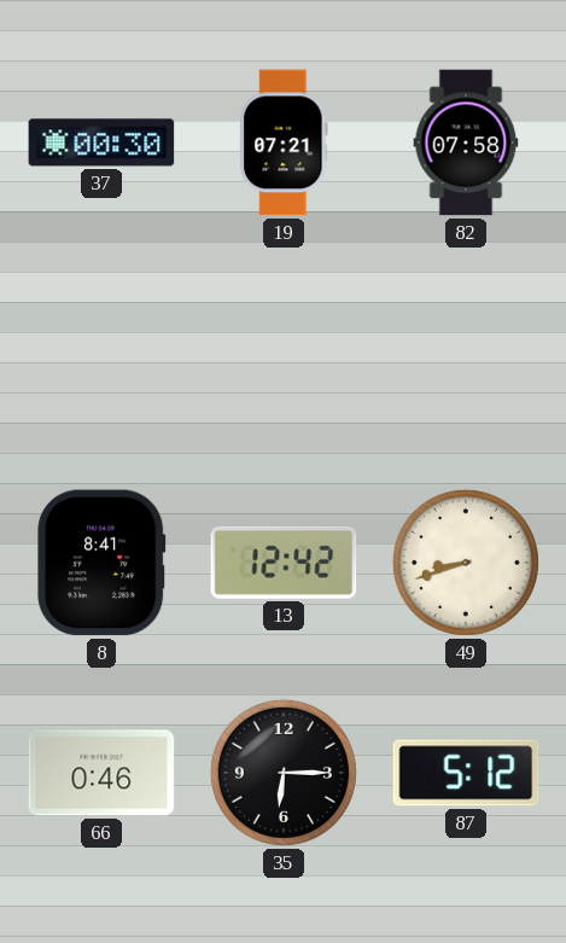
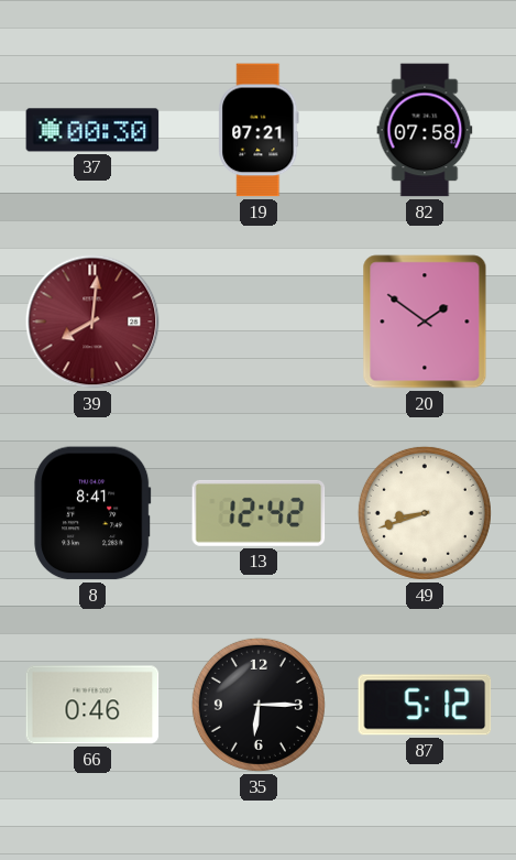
39: none -> 8:01
20: none -> 1:51
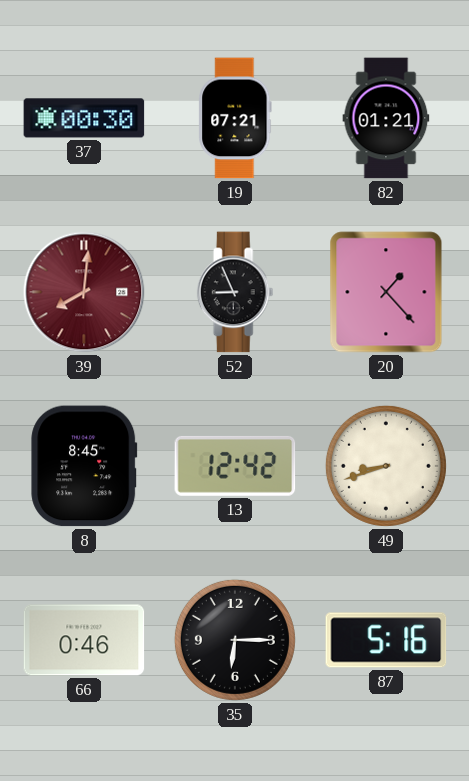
82: 07:58 -> 01:21
52: none -> 8:56
20: 1:51 -> 1:23
8: 8:41 -> 8:45
87: 5:12 -> 5:16
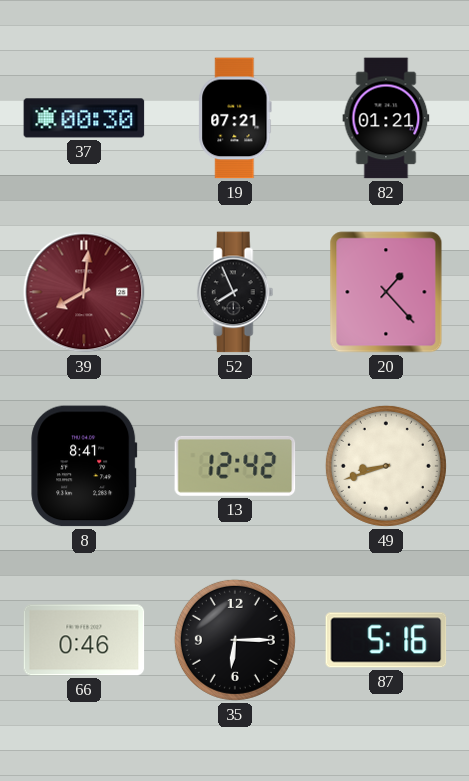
52: 8:56 -> 7:56
8: 8:45 -> 8:41
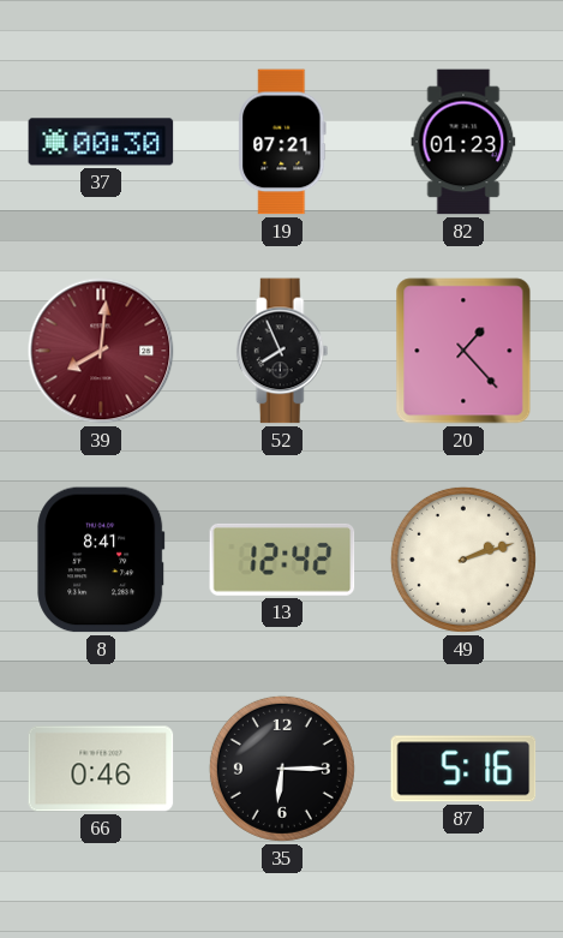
82: 01:21 -> 01:23
49: 8:42 -> 2:12
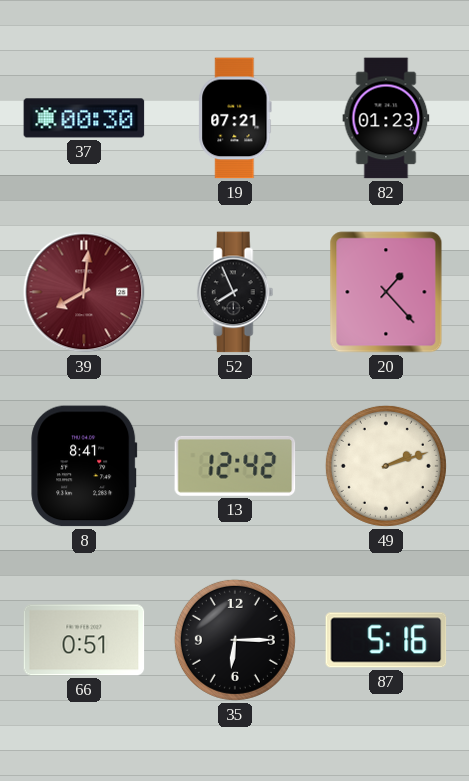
66: 0:46 -> 0:51
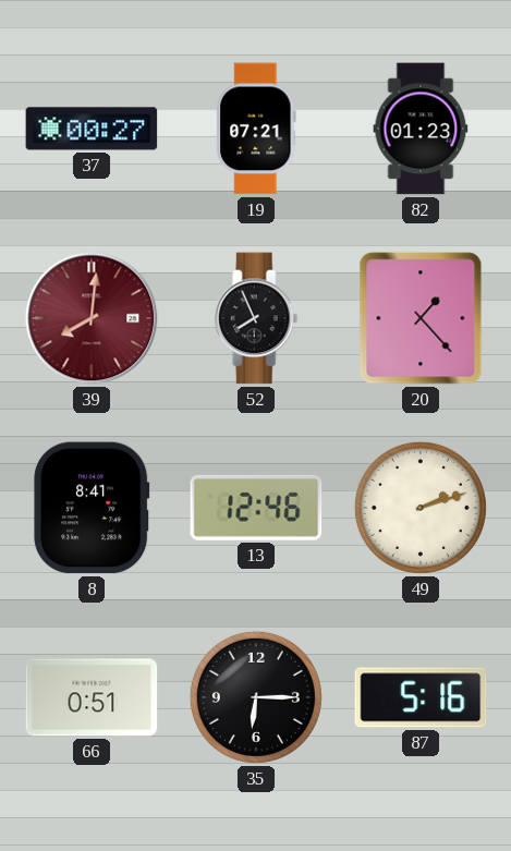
37: 00:30 -> 00:27
13: 12:42 -> 12:46
